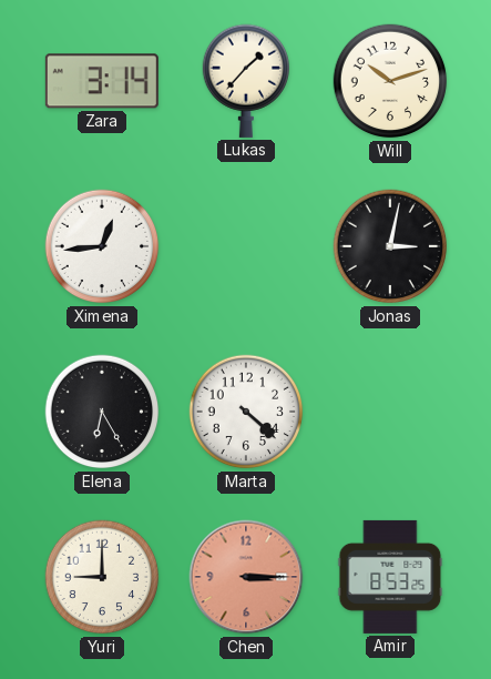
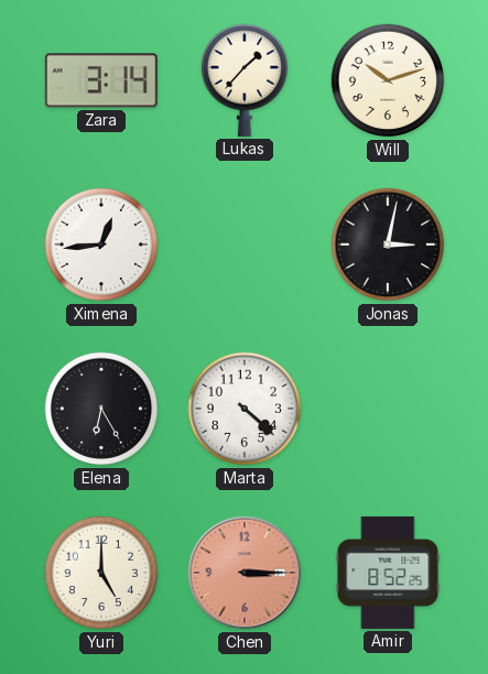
Yuri: 9:00 -> 5:00
Amir: 8:53 -> 8:52
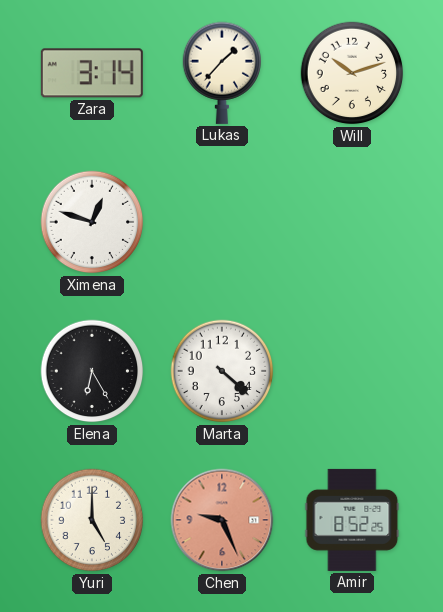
Ximena: 12:44 -> 12:48
Jonas: 3:02 -> none
Chen: 3:15 -> 9:26
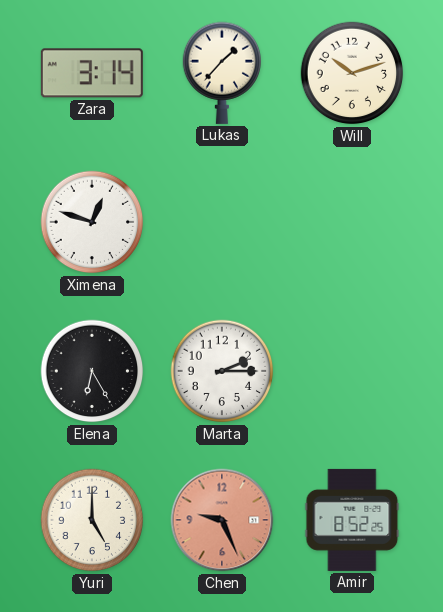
Marta: 4:22 -> 2:15
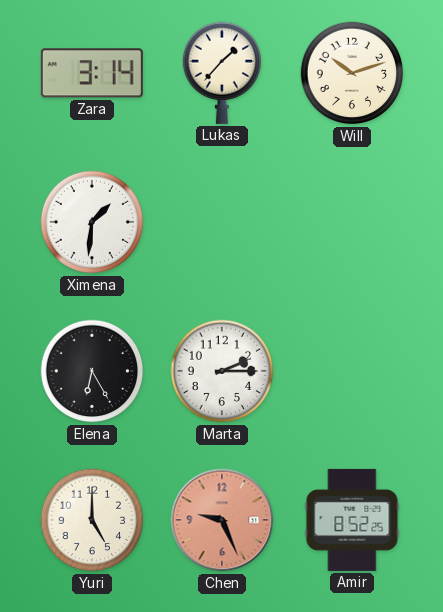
Ximena: 12:48 -> 1:31
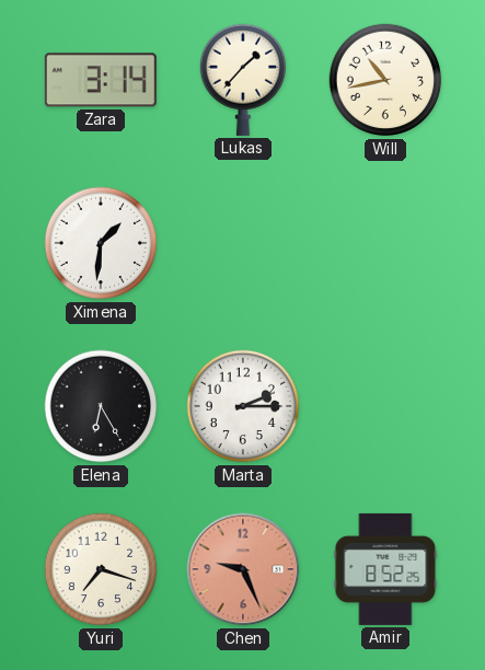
Will: 10:12 -> 10:43
Yuri: 5:00 -> 7:18
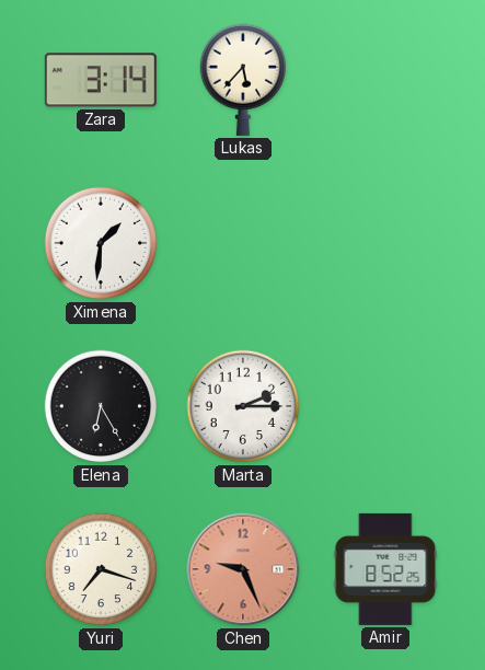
Lukas: 1:37 -> 5:37
Will: 10:43 -> none
